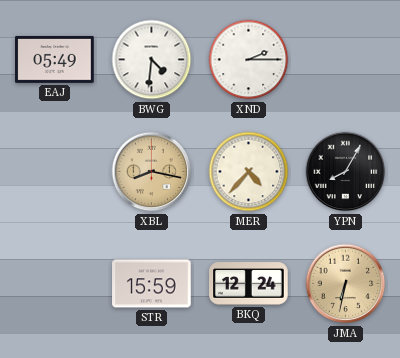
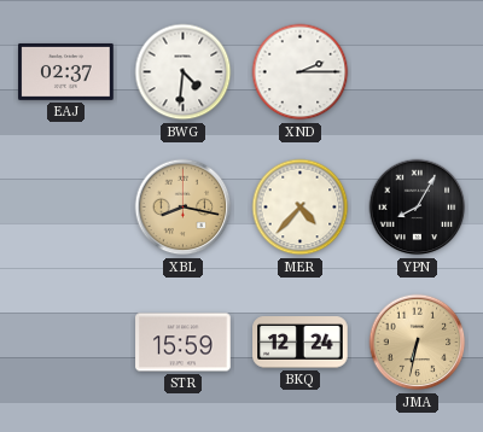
EAJ: 05:49 -> 02:37
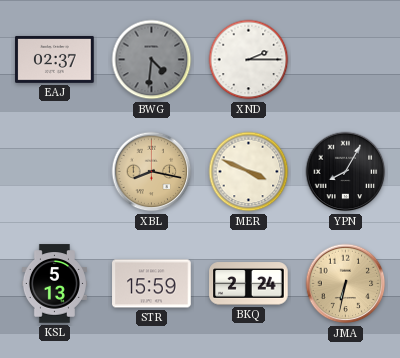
BWG dial: white -> grey
MER: 4:37 -> 3:49
KSL: none -> 5:13
BKQ: 12:24 -> 2:24
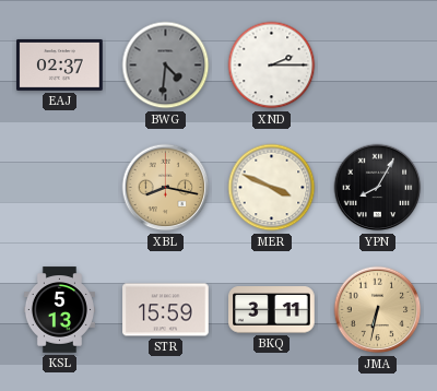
BKQ: 2:24 -> 3:11
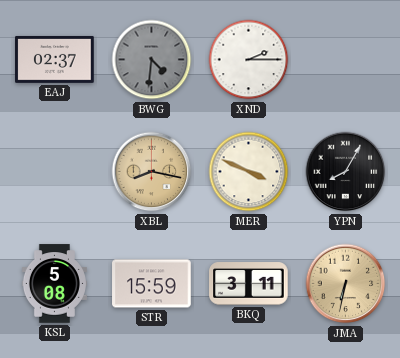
KSL: 5:13 -> 5:08
